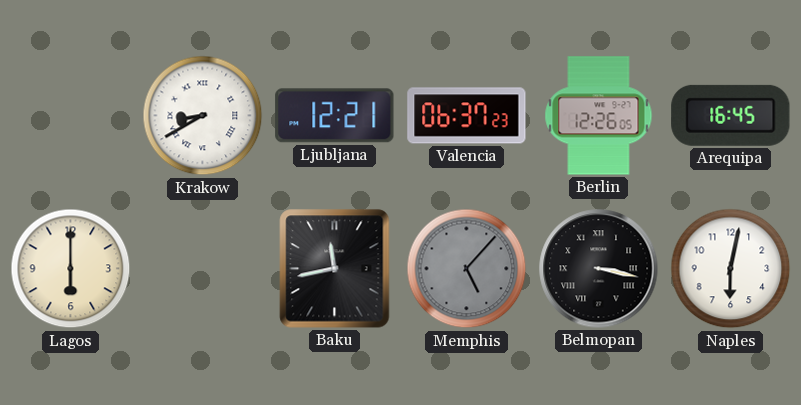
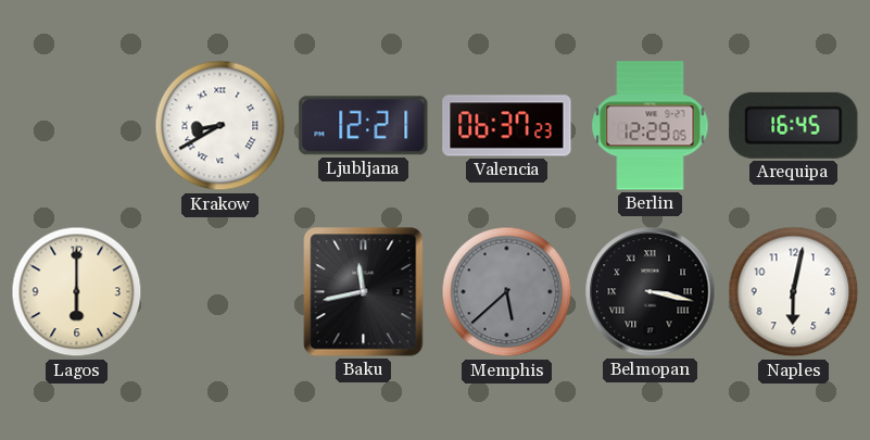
Berlin: 12:26 -> 12:29
Memphis: 5:07 -> 5:38
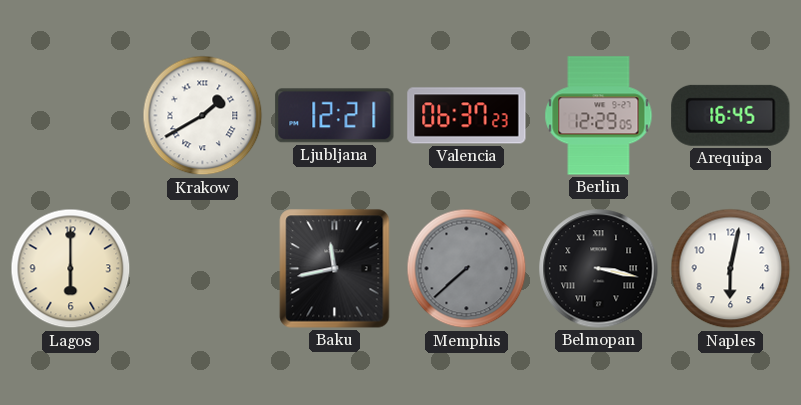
Krakow: 8:40 -> 1:40
Memphis: 5:38 -> 7:38
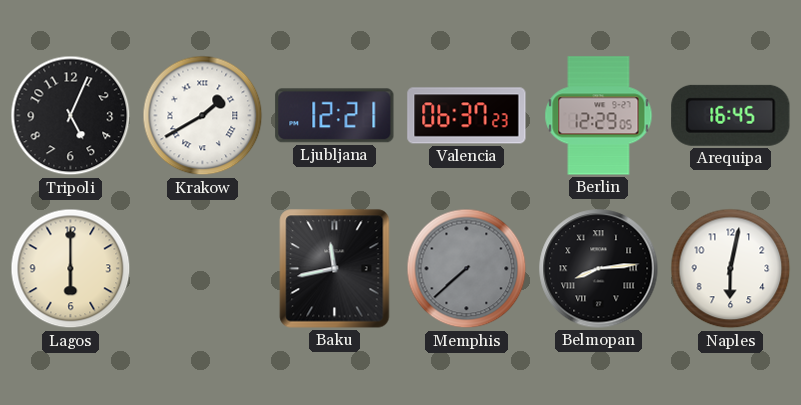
Tripoli: none -> 5:04
Belmopan: 3:17 -> 8:14
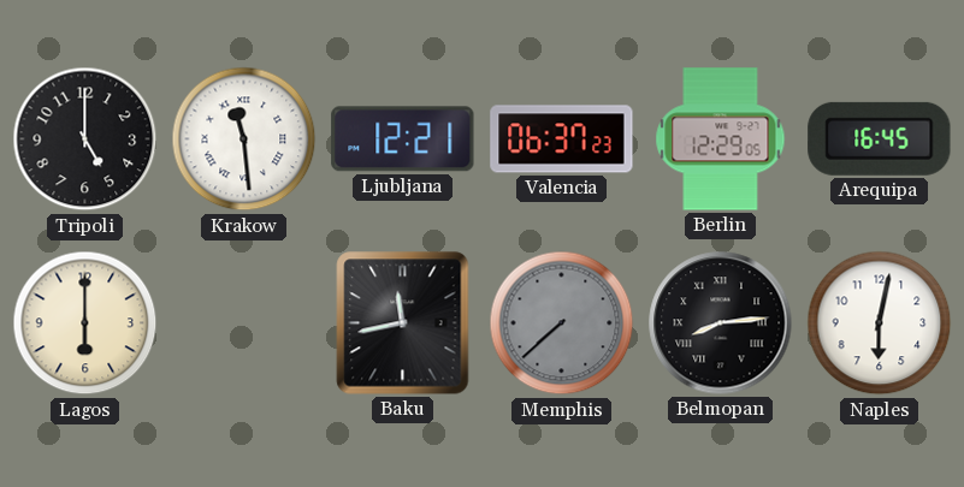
Tripoli: 5:04 -> 5:00
Krakow: 1:40 -> 11:29
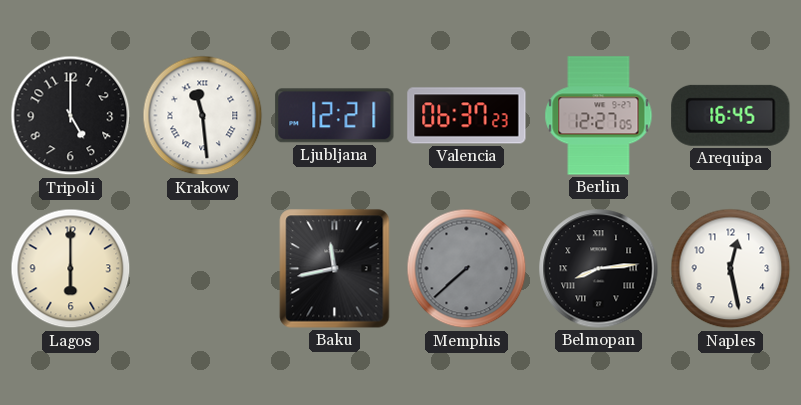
Berlin: 12:29 -> 12:27
Naples: 6:02 -> 12:28
